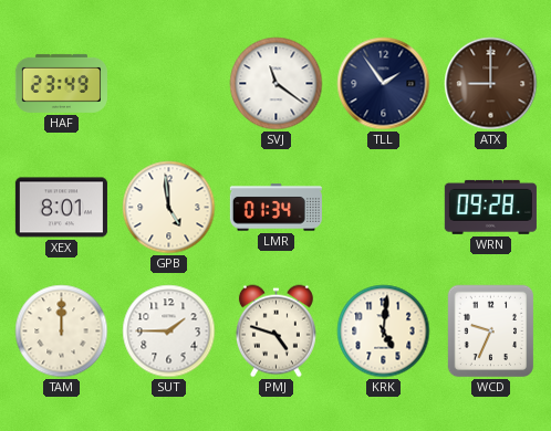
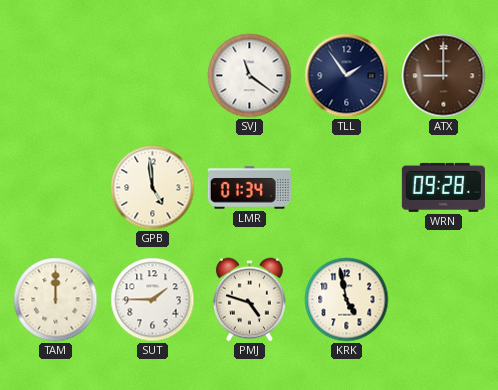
HAF: 23:49 -> none
XEX: 8:01 -> none
KRK: 5:01 -> 4:58
WCD: 9:34 -> none
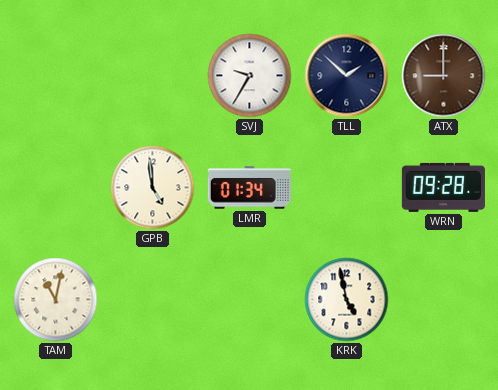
SVJ: 11:21 -> 9:35
TLL: 1:54 -> 1:52
TAM: 12:00 -> 11:02
SUT: 1:45 -> none
PMJ: 4:48 -> none
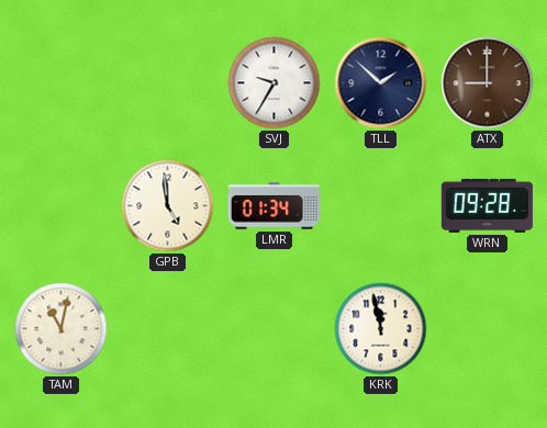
KRK: 4:58 -> 11:58
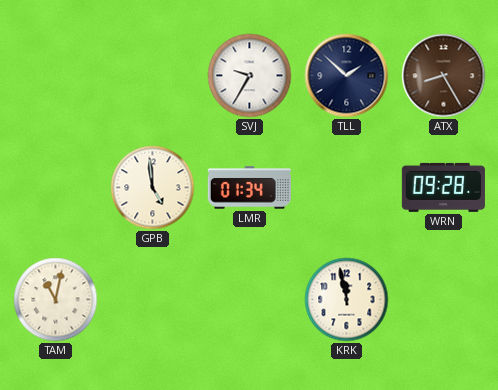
ATX: 9:00 -> 8:25
